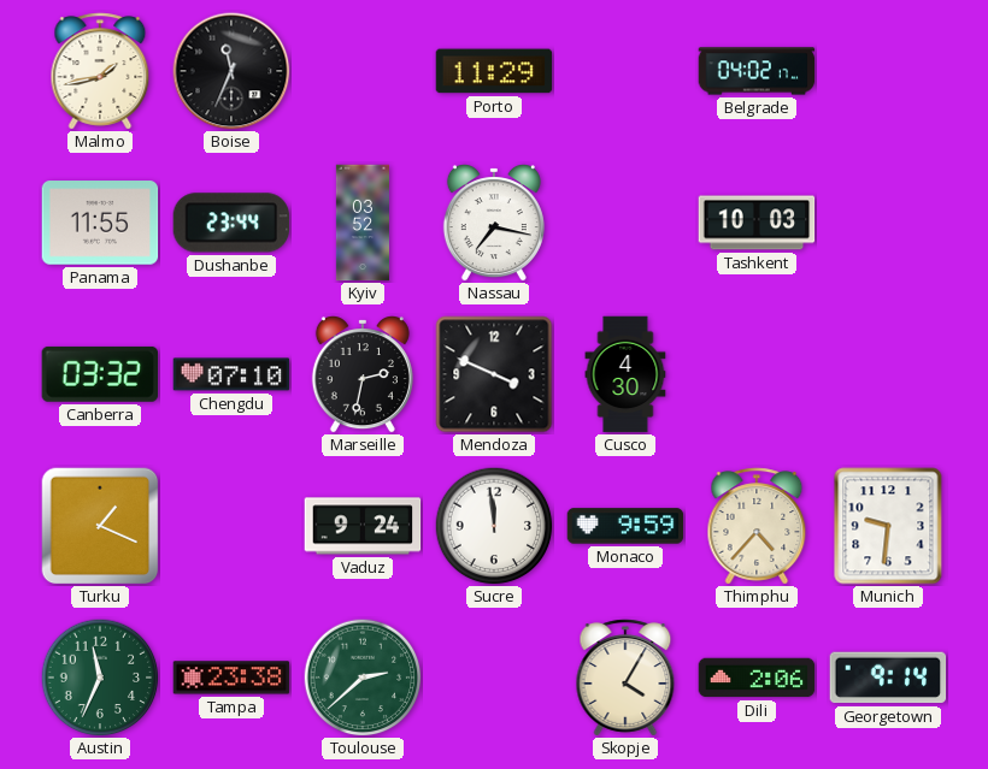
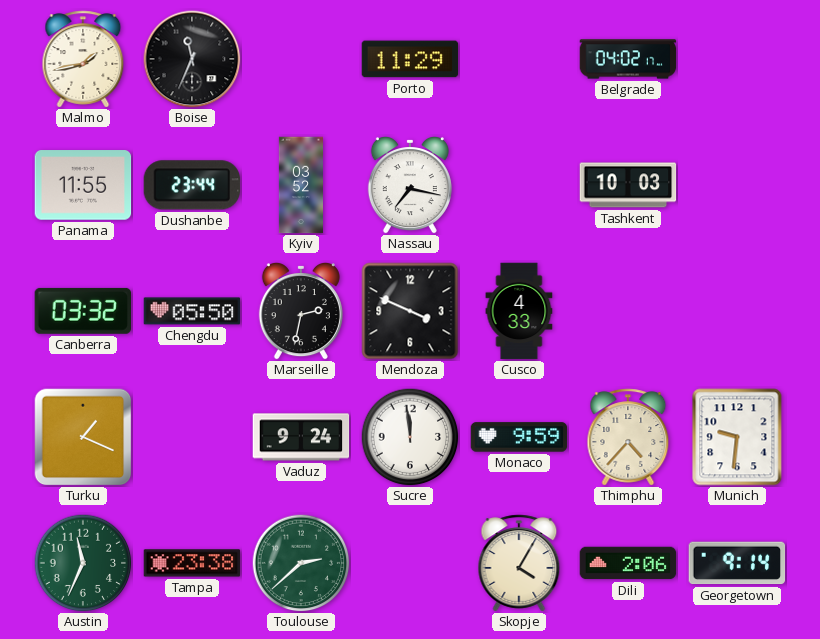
Chengdu: 07:10 -> 05:50
Cusco: 4:30 -> 4:33
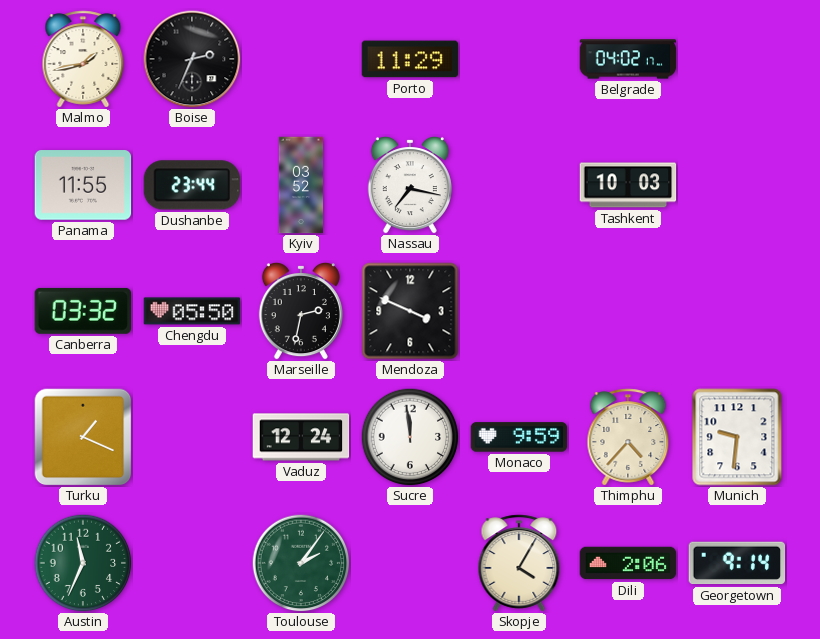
Boise: 11:34 -> 2:34
Cusco: 4:33 -> none
Vaduz: 9:24 -> 12:24
Tampa: 23:38 -> none
Toulouse: 2:38 -> 2:06
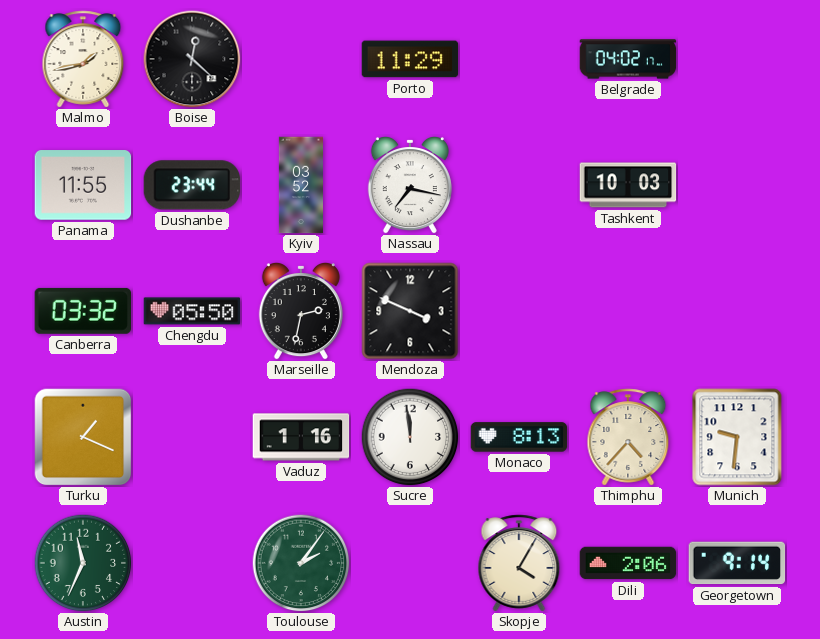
Boise: 2:34 -> 12:22
Vaduz: 12:24 -> 1:16
Monaco: 9:59 -> 8:13
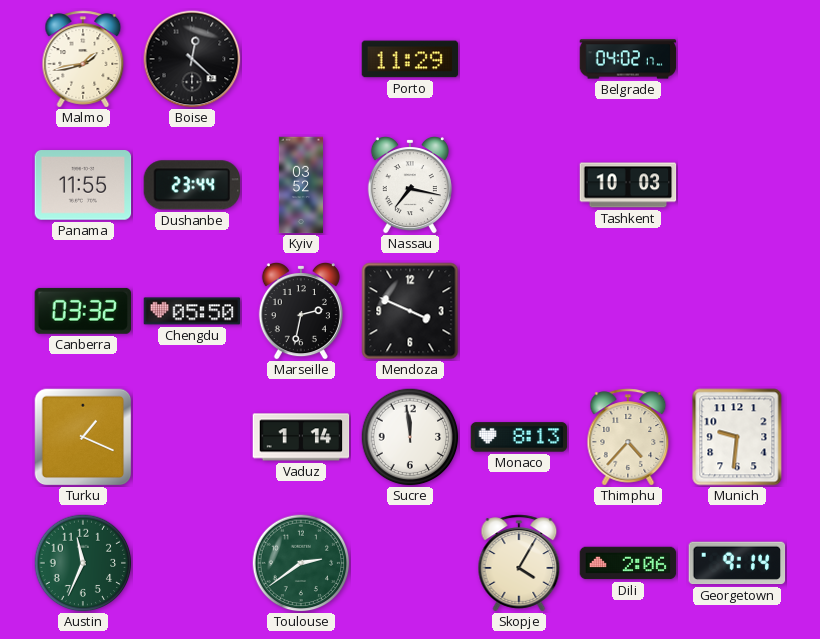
Vaduz: 1:16 -> 1:14
Toulouse: 2:06 -> 2:39
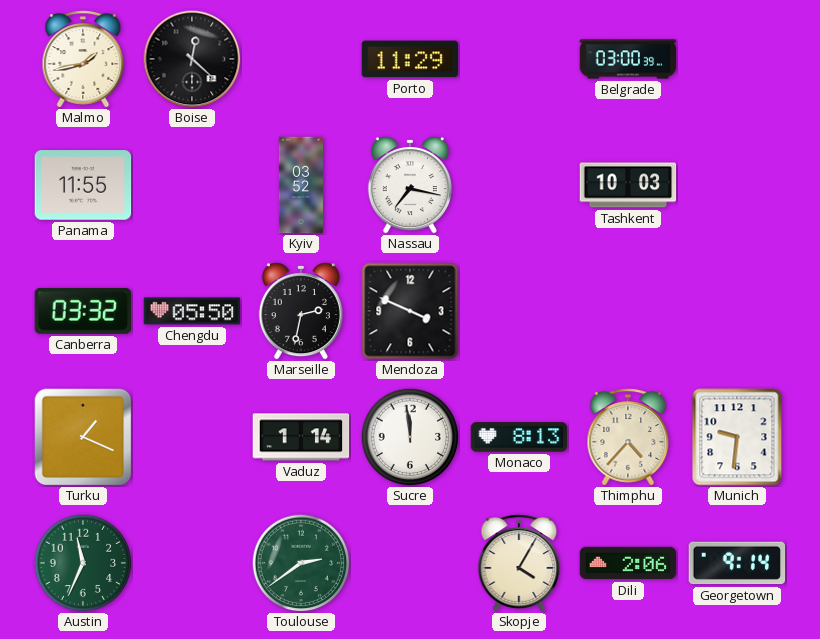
Belgrade: 04:02 -> 03:00
Dushanbe: 23:44 -> none
